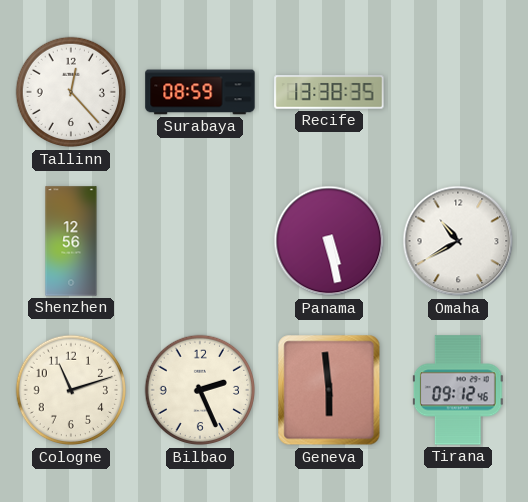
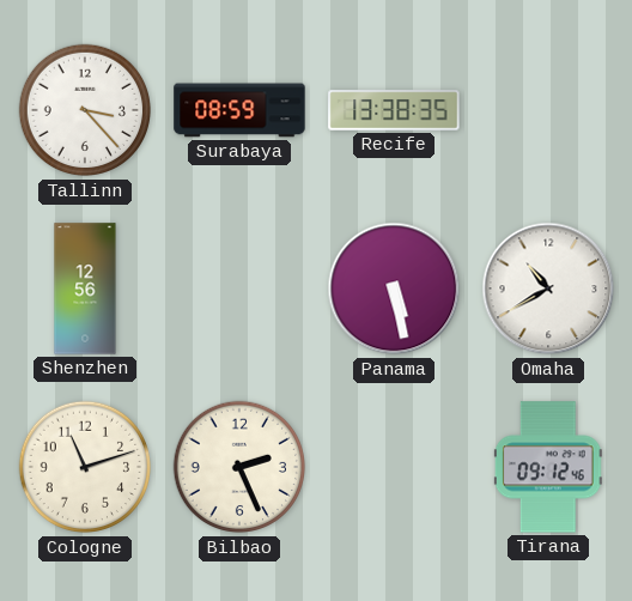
Tallinn: 12:23 -> 3:23
Geneva: 5:59 -> none
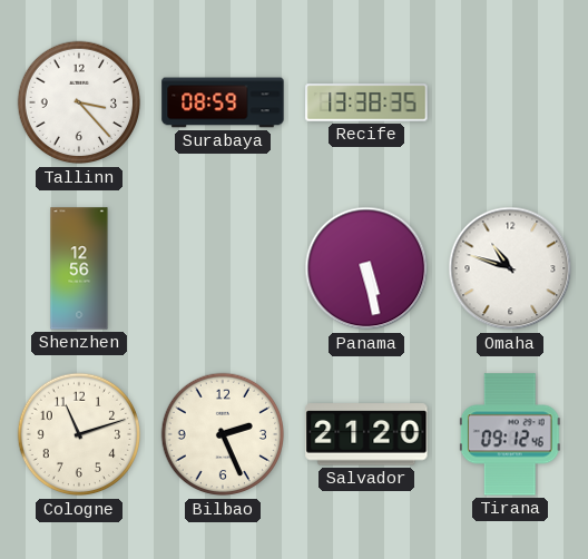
Omaha: 10:40 -> 10:48
Salvador: none -> 21:20
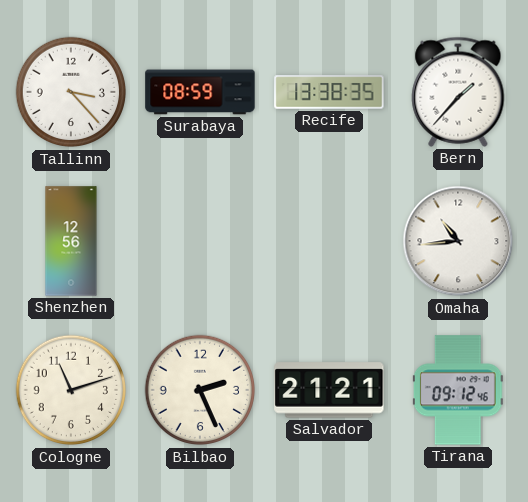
Bern: none -> 1:37
Panama: 5:28 -> none
Omaha: 10:48 -> 10:44
Salvador: 21:20 -> 21:21
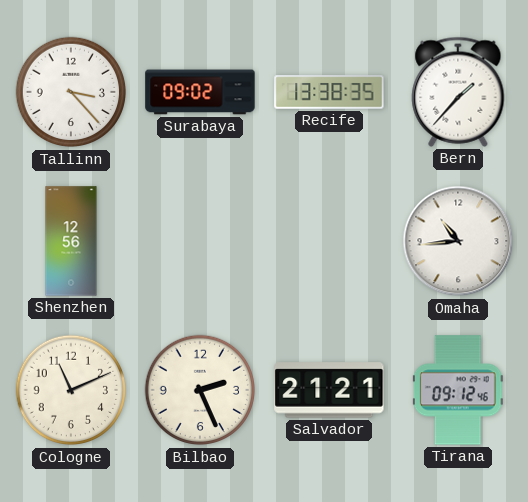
Surabaya: 08:59 -> 09:02
Cologne: 11:12 -> 11:11
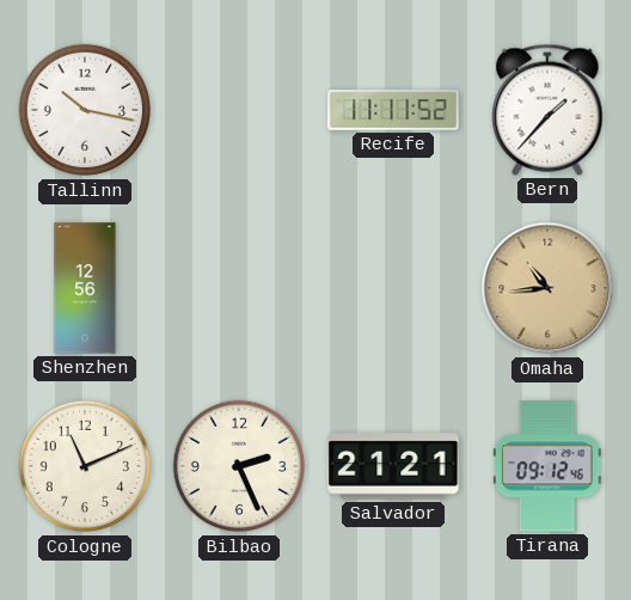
Tallinn: 3:23 -> 10:17
Surabaya: 09:02 -> none
Recife: 13:38 -> 11:11
Omaha dial: white -> champagne
